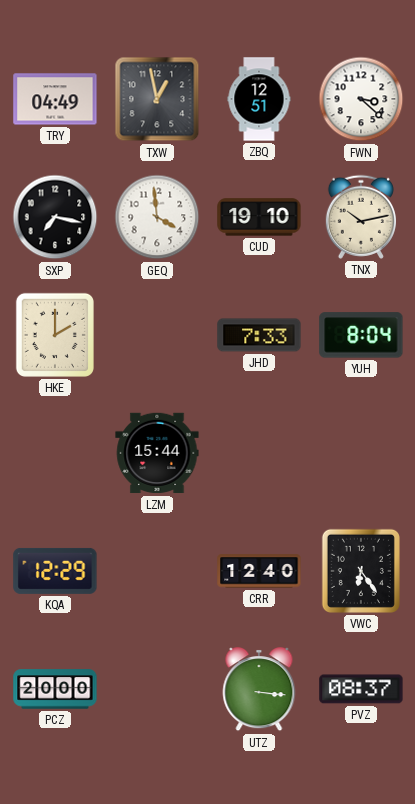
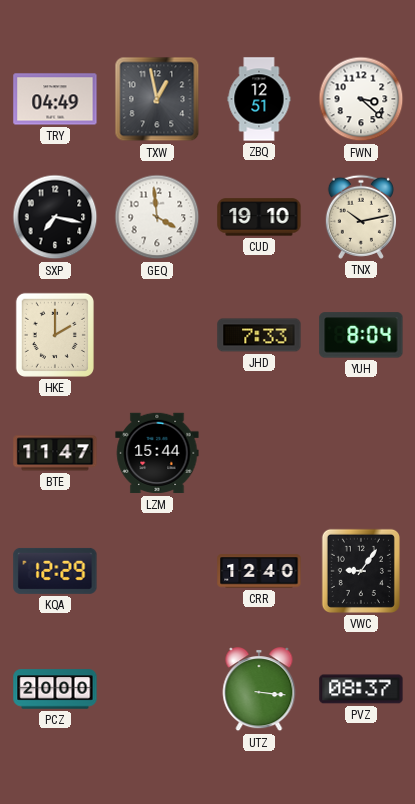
BTE: none -> 11:47
VWC: 6:24 -> 9:06
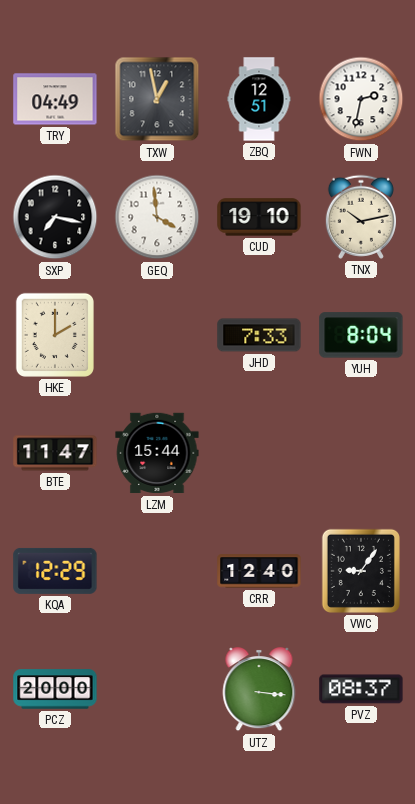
FWN: 3:22 -> 2:32
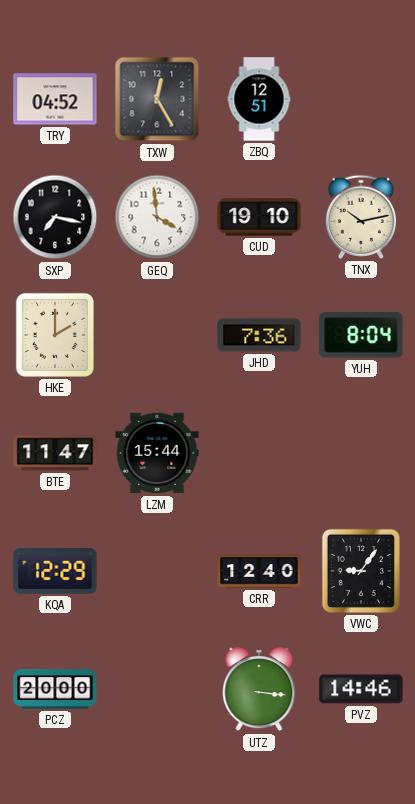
TRY: 04:49 -> 04:52
TXW: 12:58 -> 12:25
FWN: 2:32 -> none
JHD: 7:33 -> 7:36
PVZ: 08:37 -> 14:46
